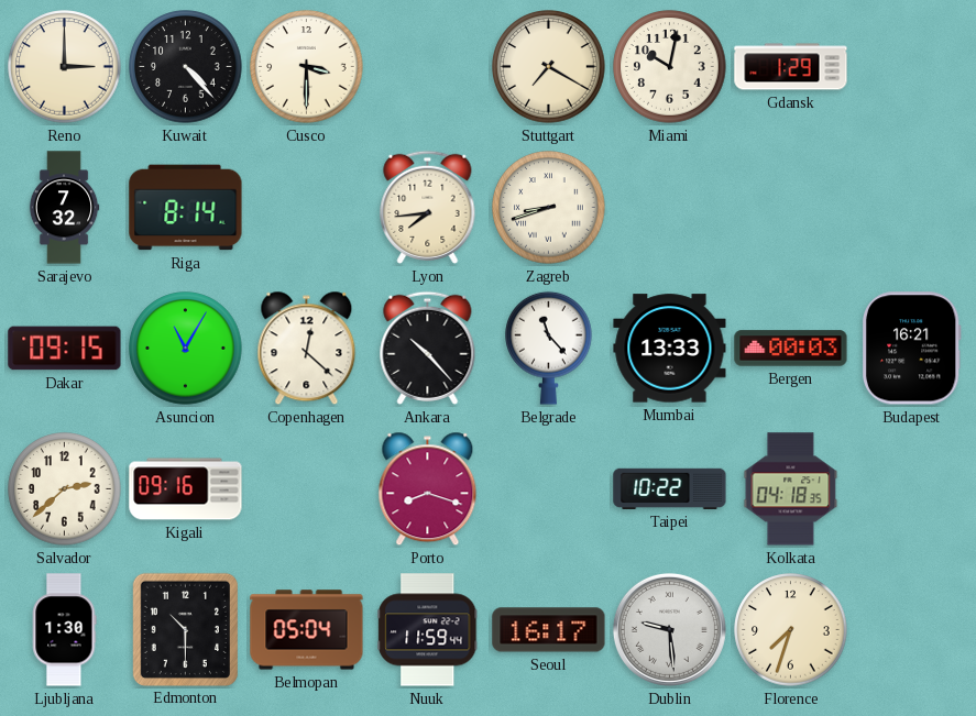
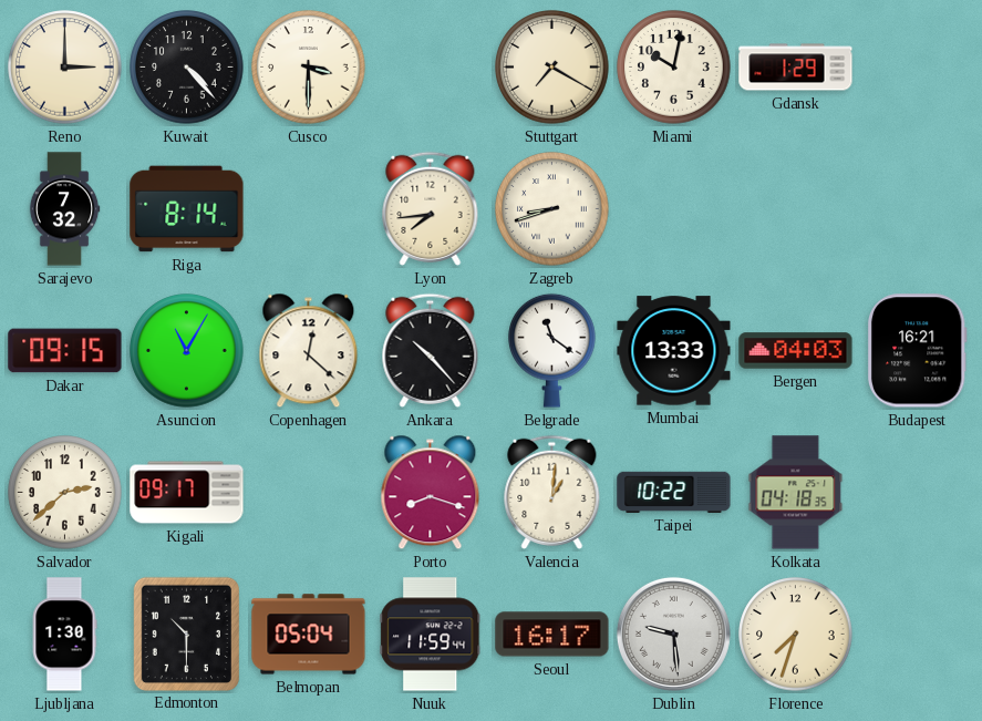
Belgrade: 11:23 -> 11:21
Bergen: 00:03 -> 04:03
Kigali: 09:16 -> 09:17
Valencia: none -> 1:01
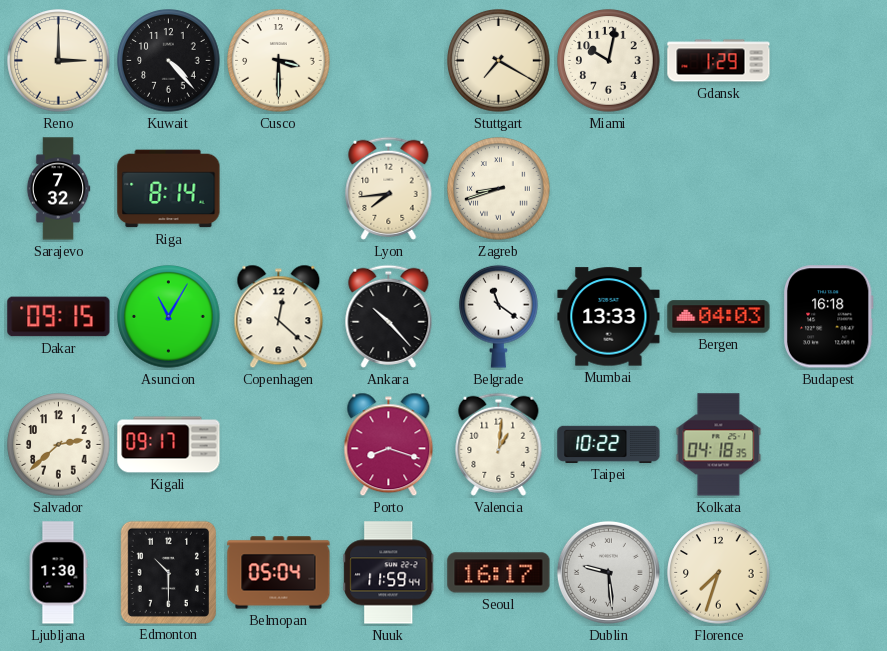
Budapest: 16:21 -> 16:18
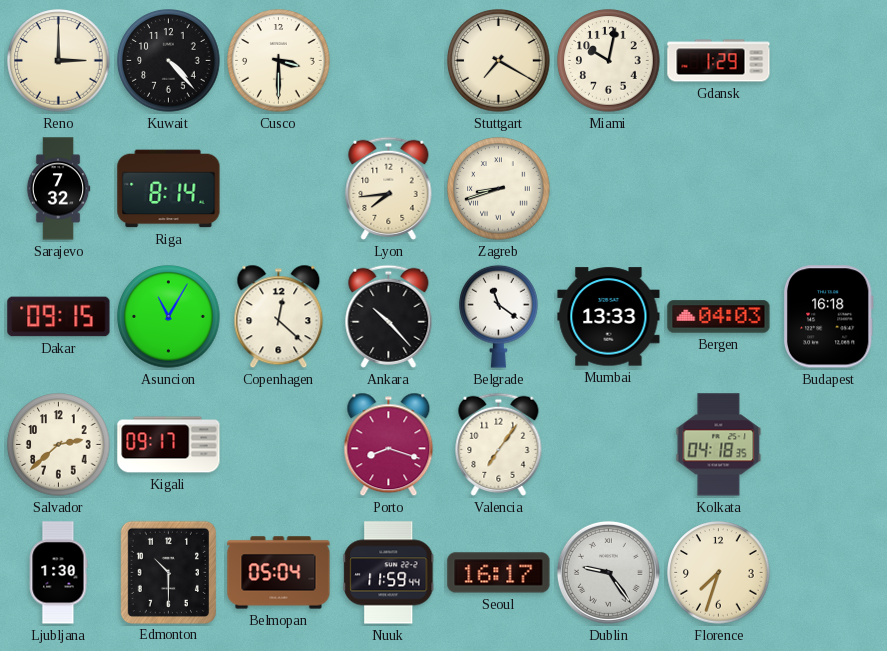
Valencia: 1:01 -> 7:06
Taipei: 10:22 -> none
Dublin: 9:29 -> 9:24
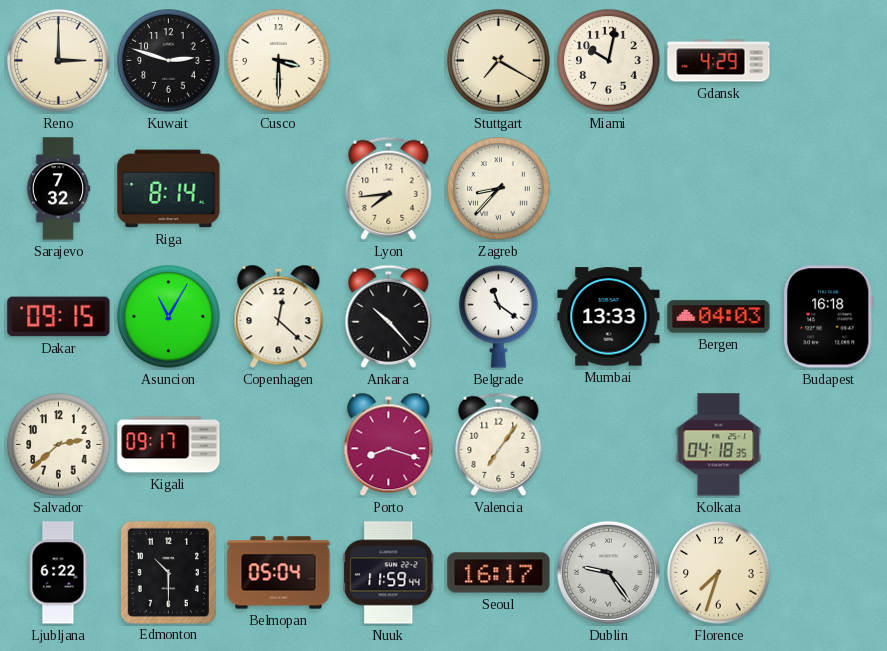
Kuwait: 4:23 -> 2:48
Gdansk: 1:29 -> 4:29
Zagreb: 8:42 -> 8:37
Ljubljana: 1:30 -> 6:22
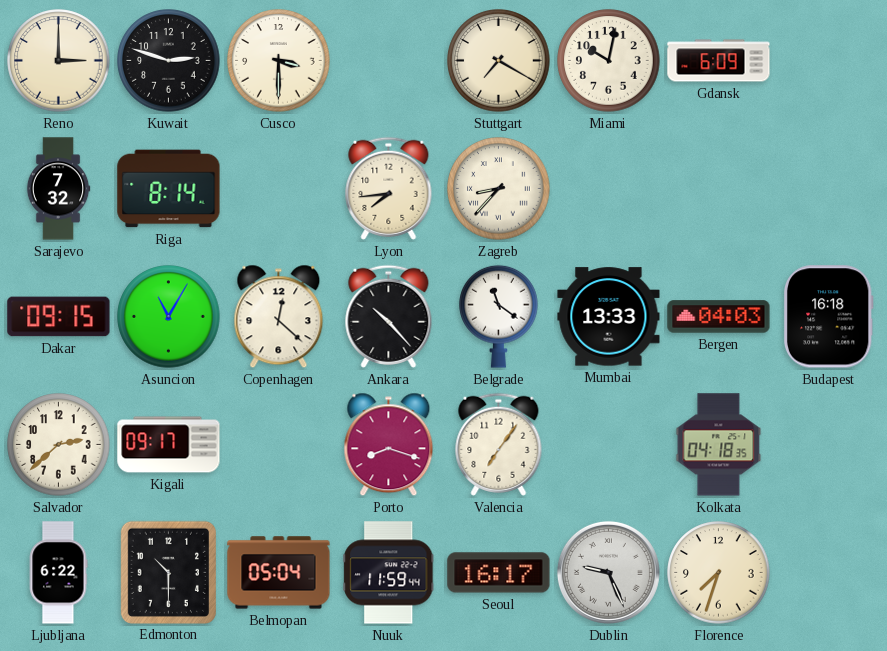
Gdansk: 4:29 -> 6:09
Dublin: 9:24 -> 9:26
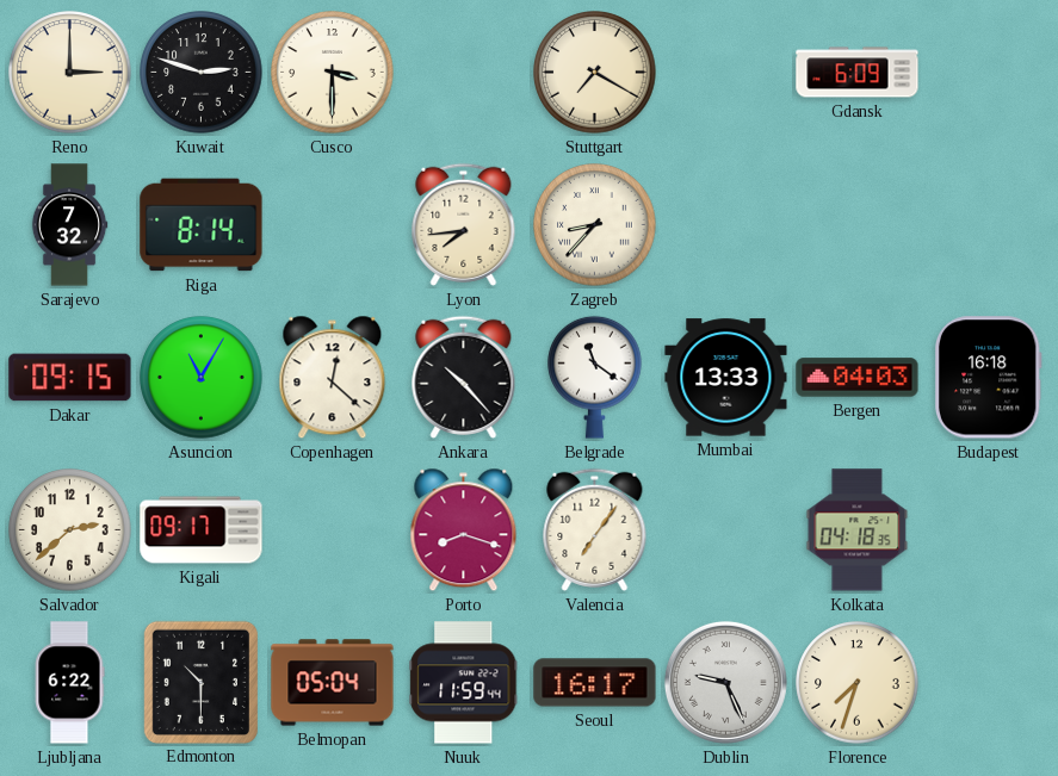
Miami: 10:02 -> none
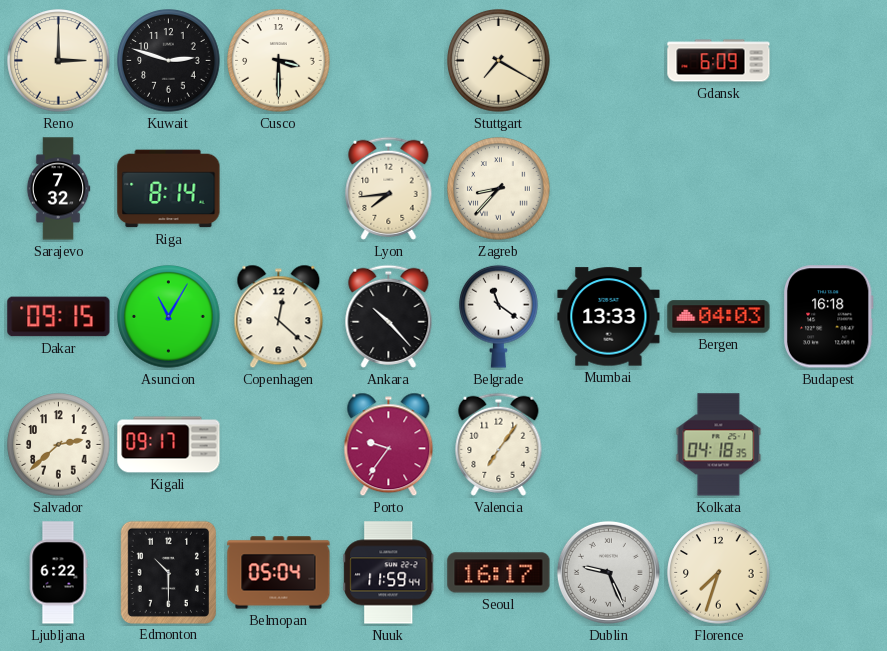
Porto: 8:18 -> 9:36
